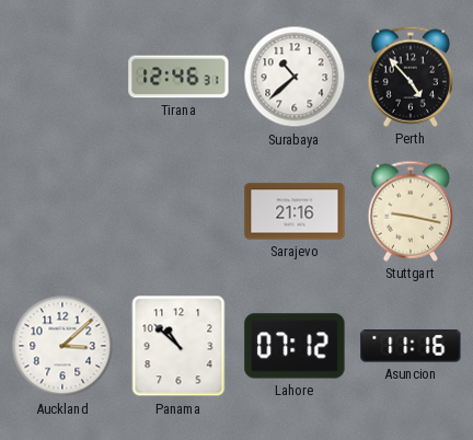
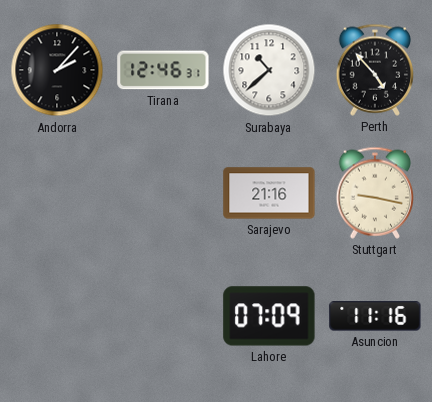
Andorra: none -> 2:07
Auckland: 3:08 -> none
Panama: 10:52 -> none
Lahore: 07:12 -> 07:09
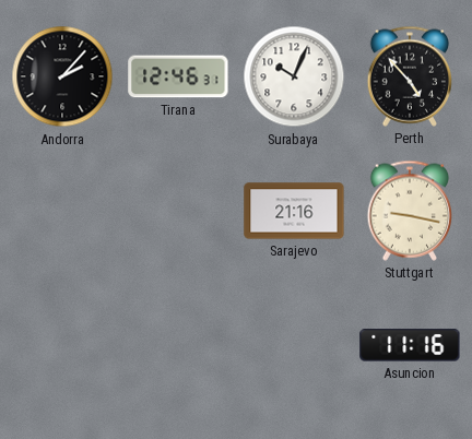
Surabaya: 10:38 -> 10:04
Lahore: 07:09 -> none
